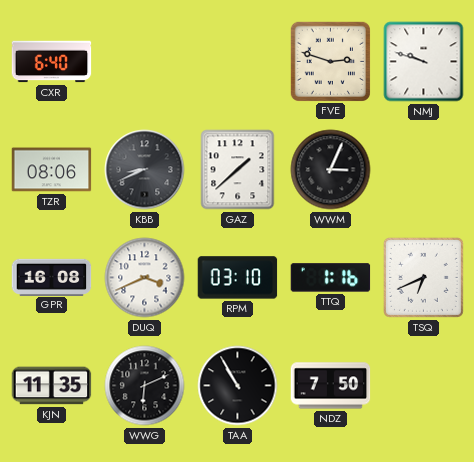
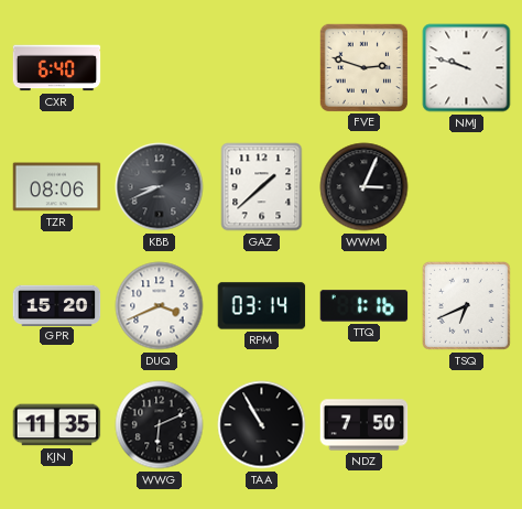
GPR: 16:08 -> 15:20
RPM: 03:10 -> 03:14
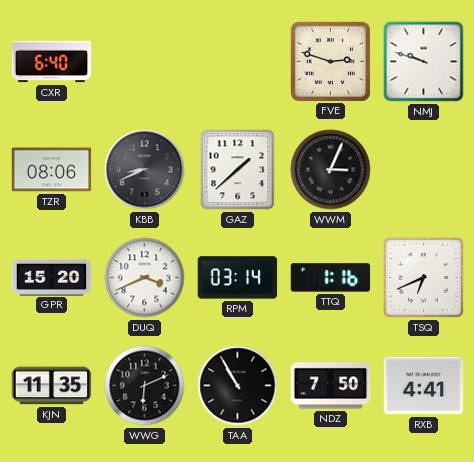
RXB: none -> 4:41
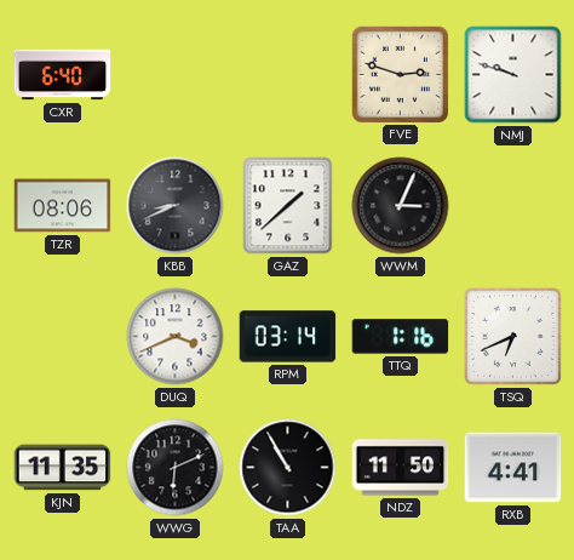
GPR: 15:20 -> none
NDZ: 7:50 -> 11:50
